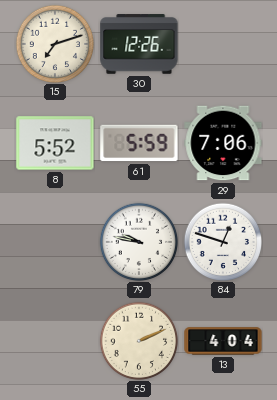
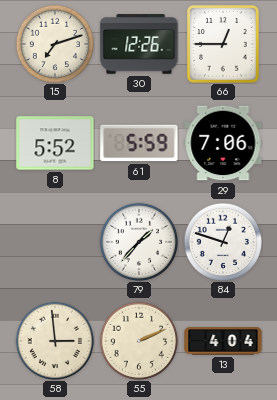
66: none -> 12:45
79: 9:47 -> 1:37
58: none -> 2:59
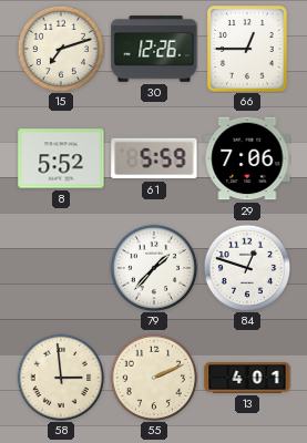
13: 4:04 -> 4:01
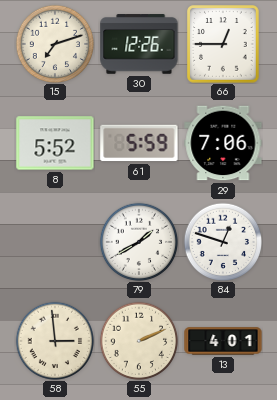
79: 1:37 -> 1:40
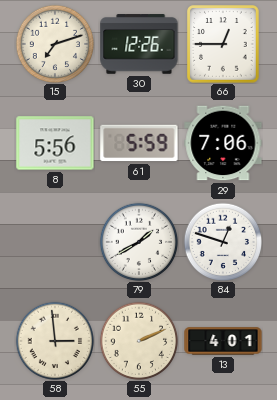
8: 5:52 -> 5:56
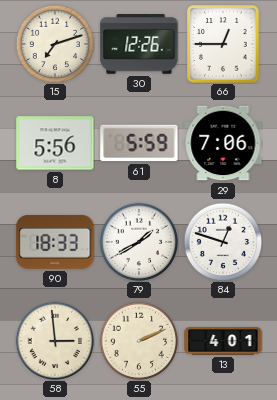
90: none -> 18:33
